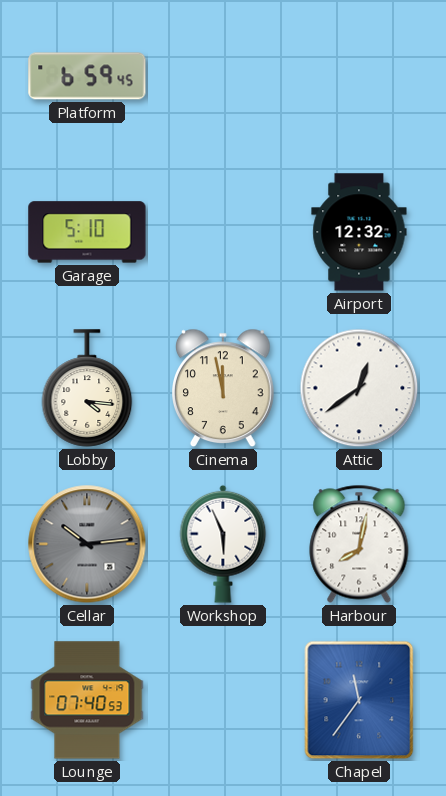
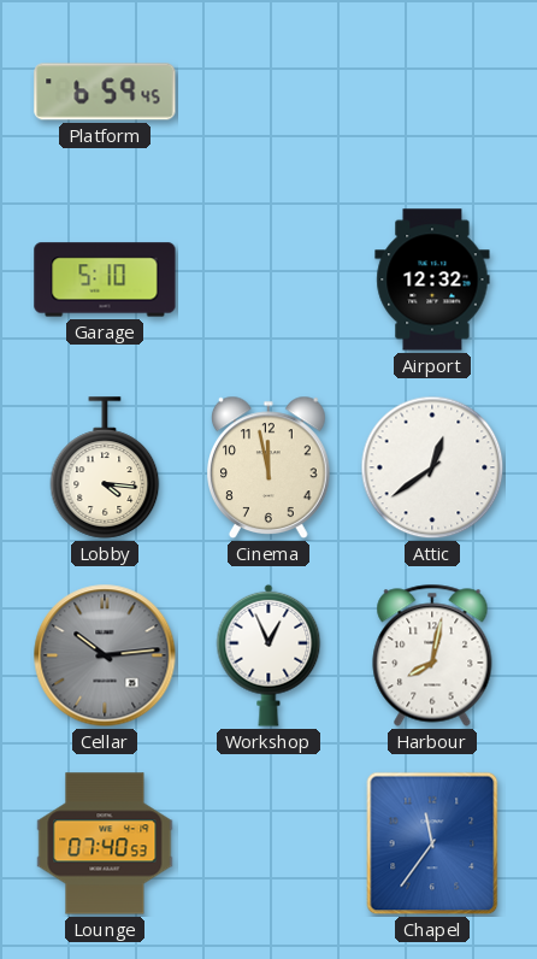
Workshop: 5:56 -> 12:56
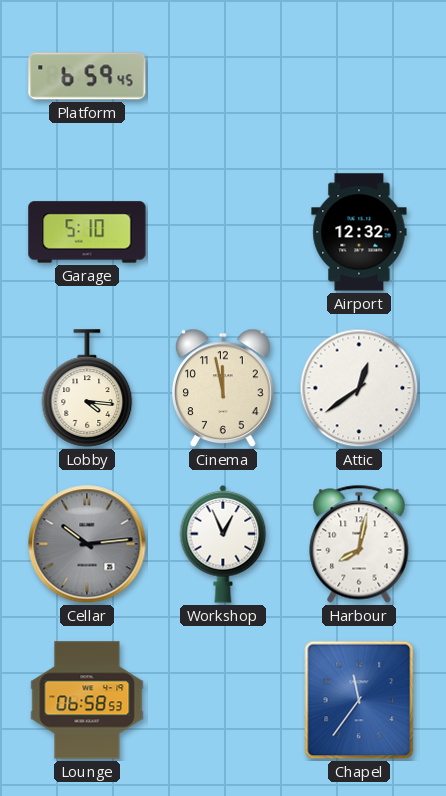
Lounge: 07:40 -> 06:58
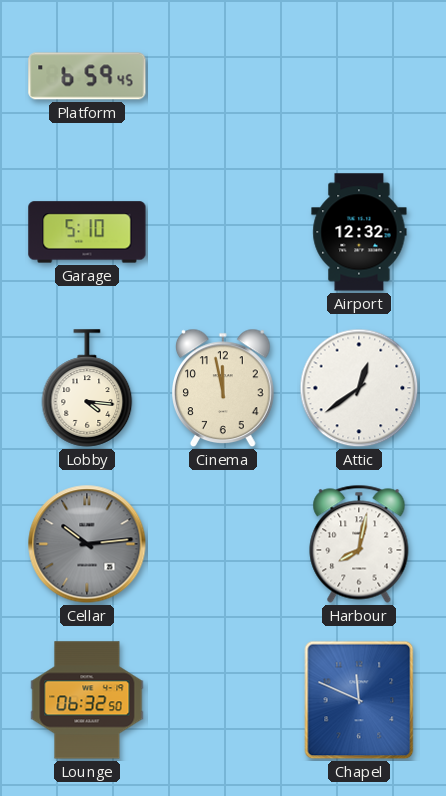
Workshop: 12:56 -> none
Lounge: 06:58 -> 06:32
Chapel: 11:36 -> 11:49
